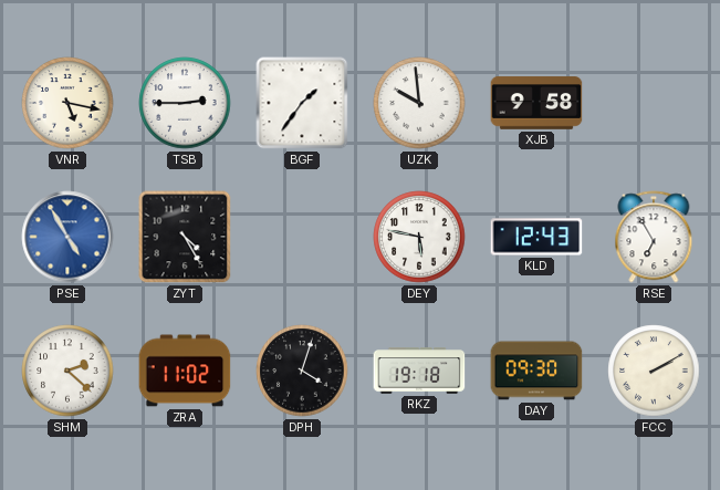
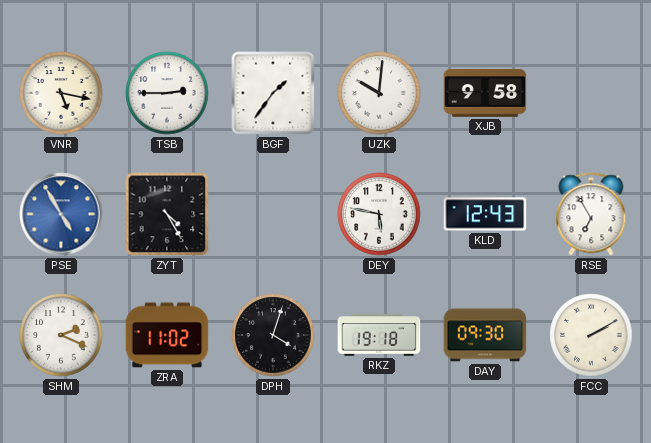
UZK: 9:59 -> 10:01
SHM: 2:22 -> 2:19
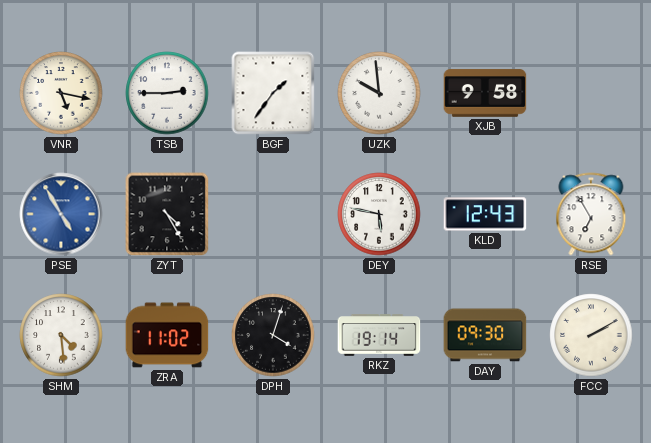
UZK: 10:01 -> 9:59
SHM: 2:19 -> 4:29
RKZ: 19:18 -> 19:14
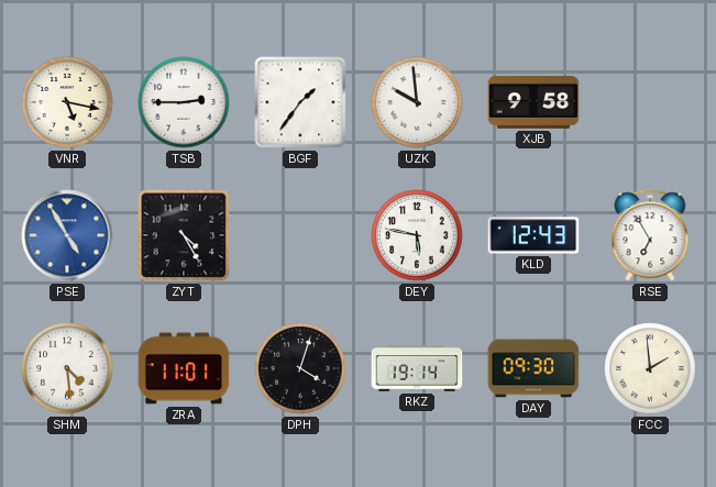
ZRA: 11:02 -> 11:01
FCC: 2:10 -> 1:59
